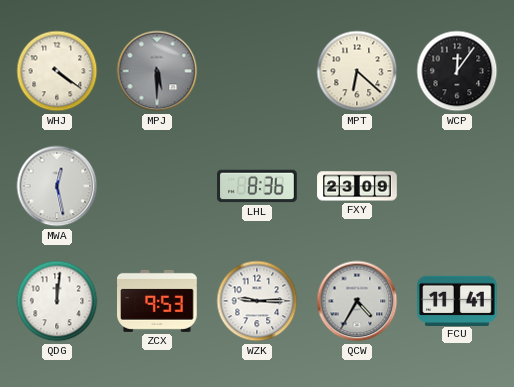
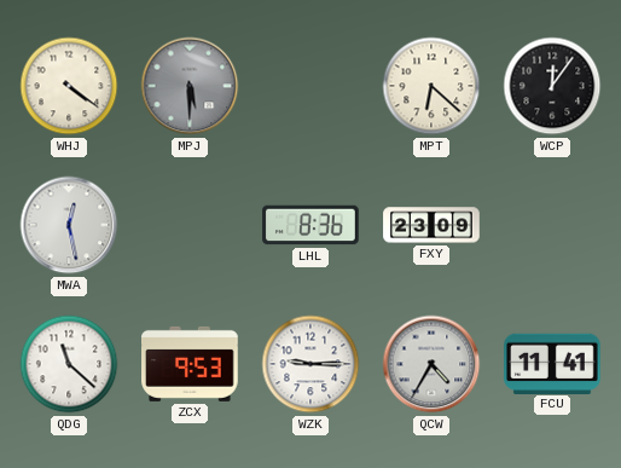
QDG: 12:01 -> 11:22
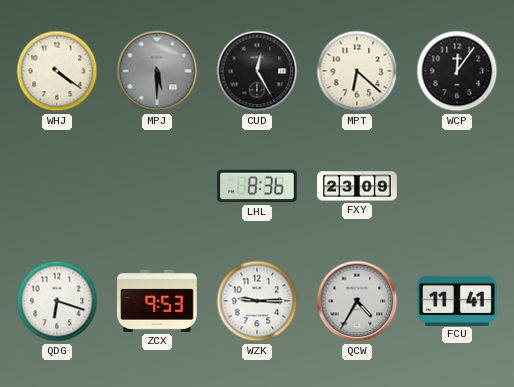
CUD: none -> 12:25
MWA: 12:28 -> none
QDG: 11:22 -> 6:18
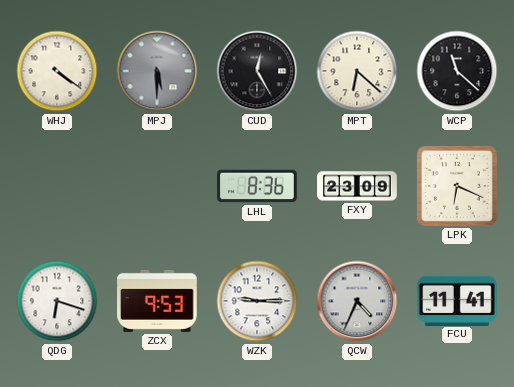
WCP: 12:06 -> 11:22
LPK: none -> 6:19
QCW: 4:35 -> 4:34
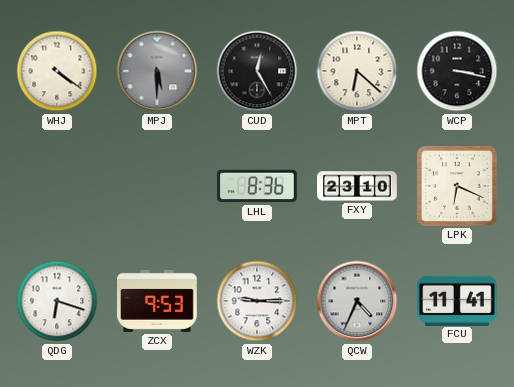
WCP: 11:22 -> 3:17
FXY: 23:09 -> 23:10
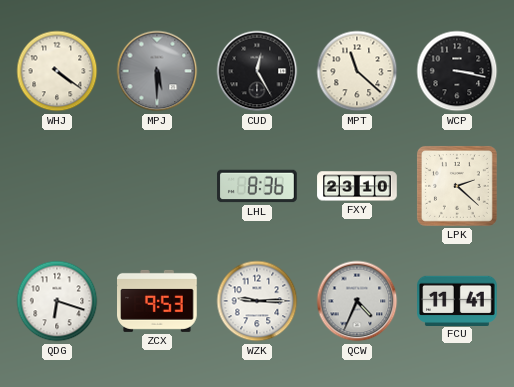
MPT: 6:22 -> 11:22
LPK: 6:19 -> 2:22
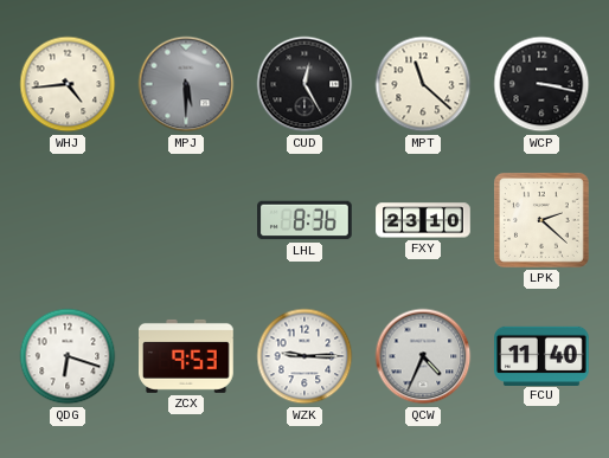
WHJ: 4:21 -> 4:44
FCU: 11:41 -> 11:40
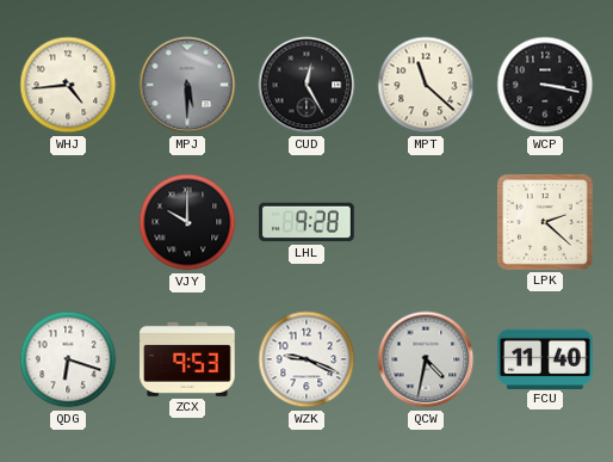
VJY: none -> 10:00
LHL: 8:36 -> 9:28
FXY: 23:10 -> none
WZK: 9:15 -> 9:19
QCW: 4:34 -> 4:32
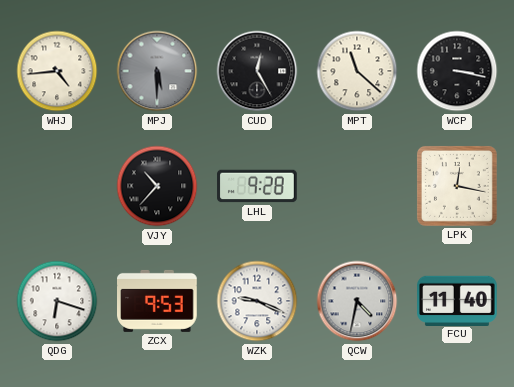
VJY: 10:00 -> 10:37
LPK: 2:22 -> 12:17
